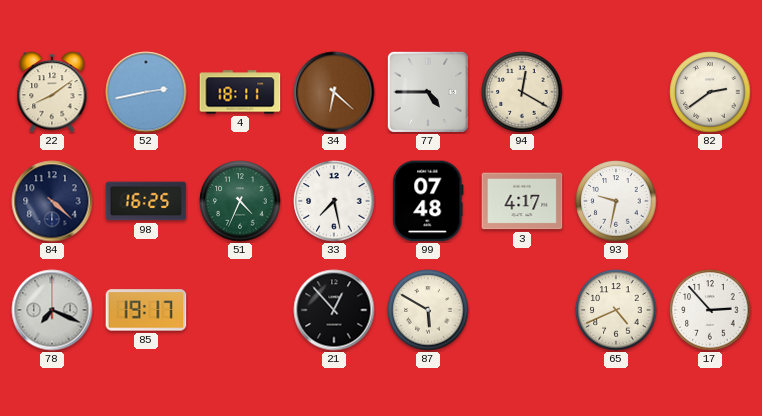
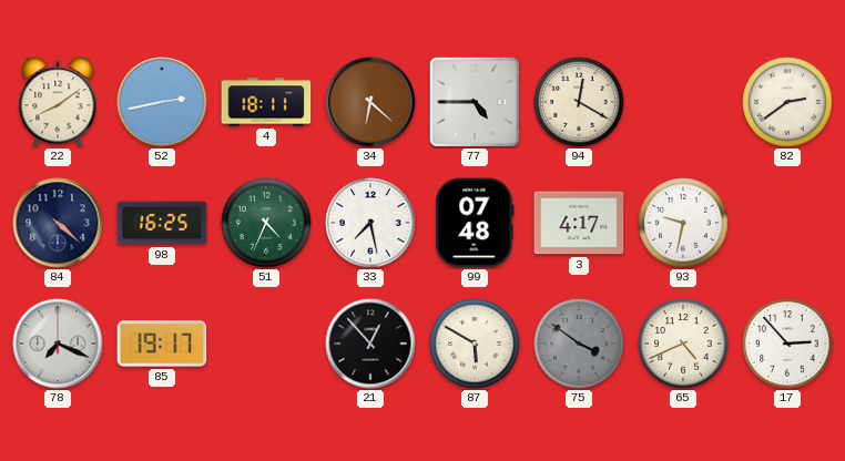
75: none -> 3:51
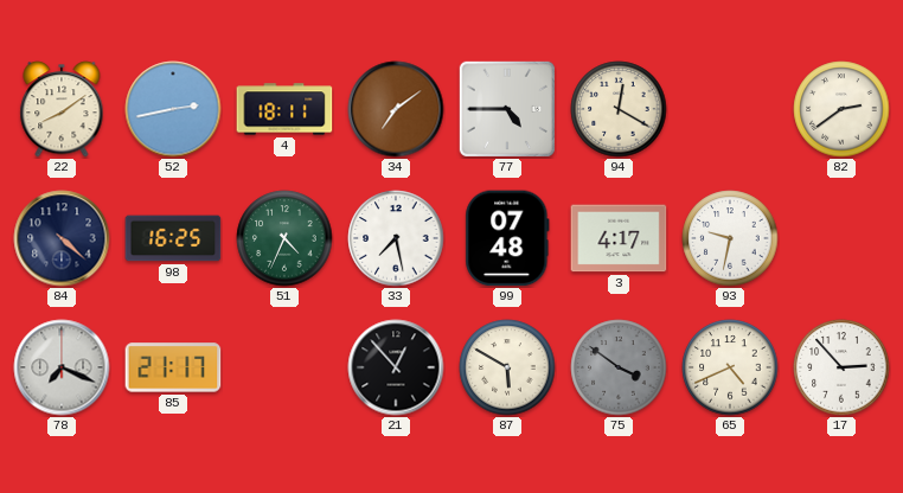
34: 6:22 -> 7:09
85: 19:17 -> 21:17
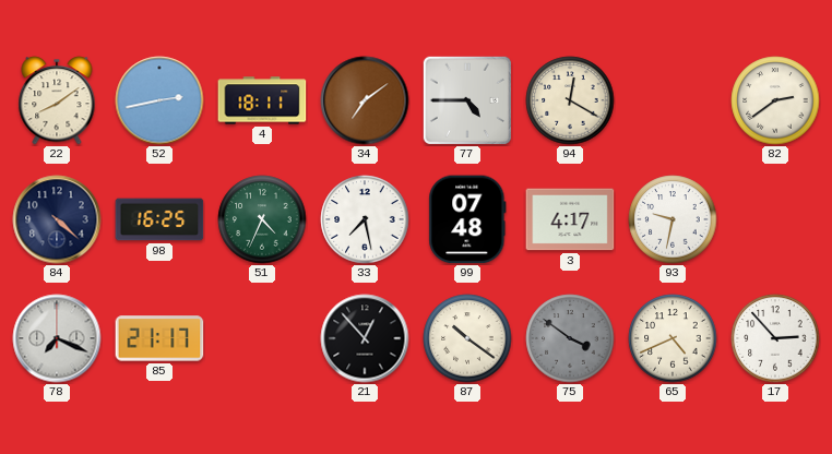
87: 5:50 -> 10:21
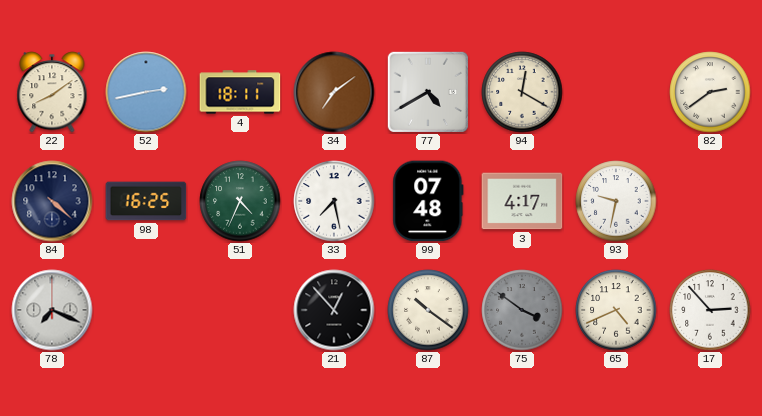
77: 4:45 -> 4:40
85: 21:17 -> none
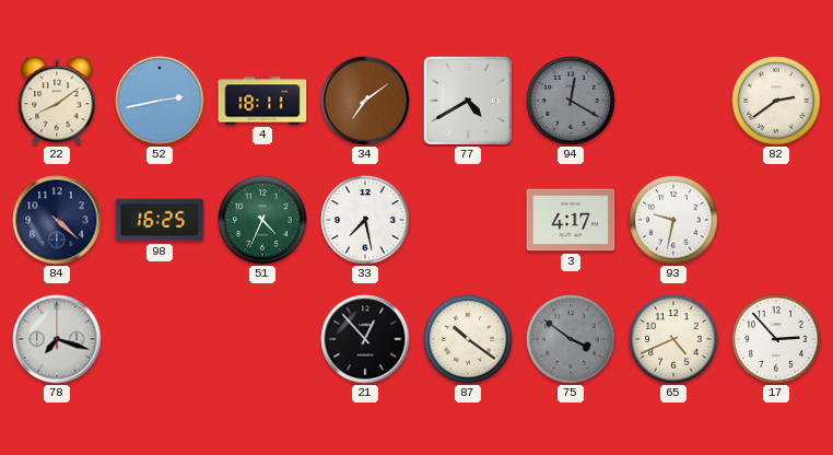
94 dial: cream -> grey
99: 07:48 -> none
78: 7:19 -> 7:18
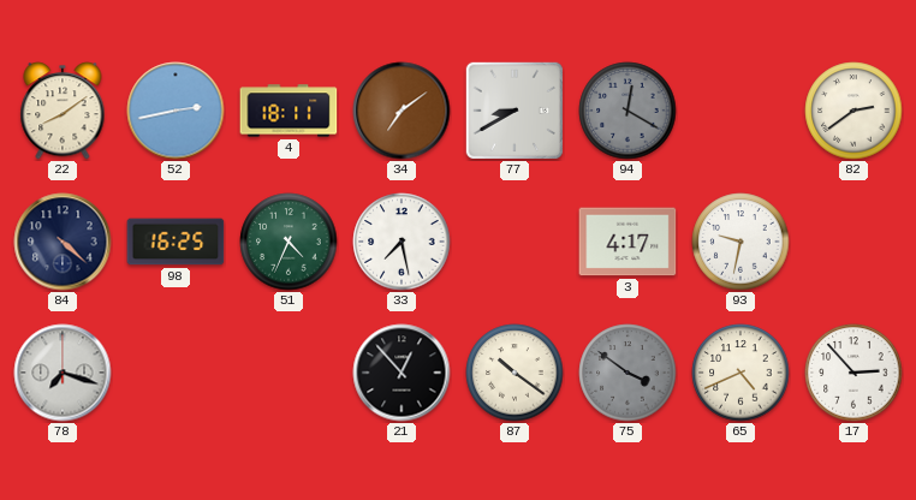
77: 4:40 -> 8:40
